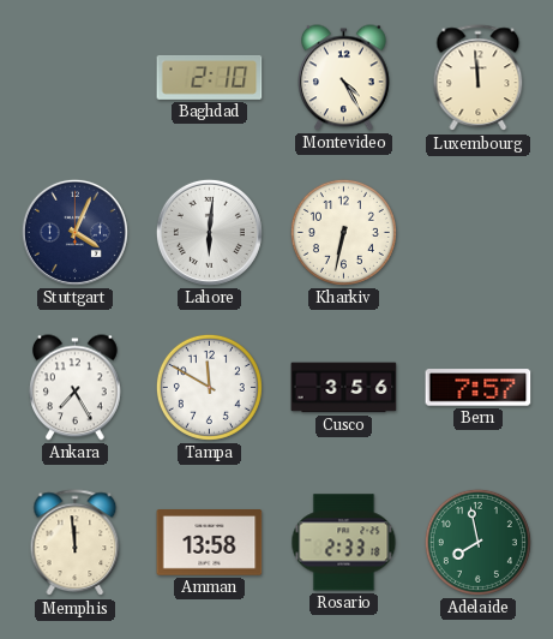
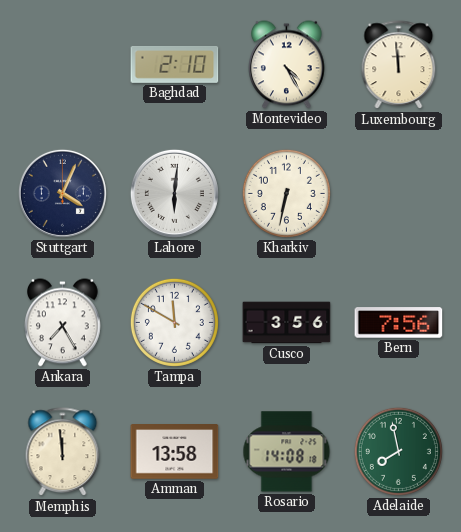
Bern: 7:57 -> 7:56
Rosario: 2:33 -> 14:08
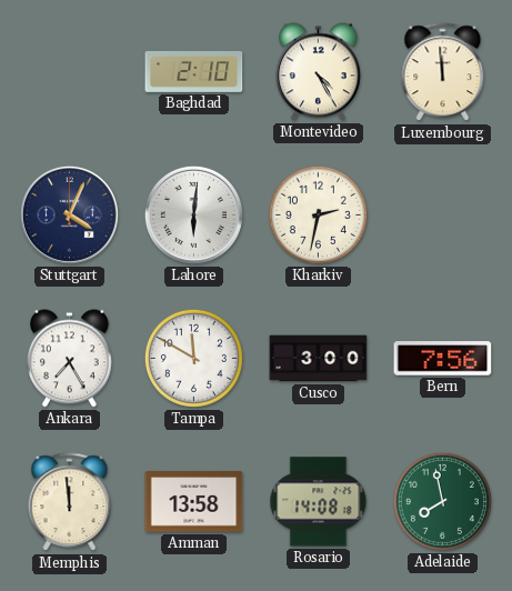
Kharkiv: 6:32 -> 2:32
Cusco: 3:56 -> 3:00
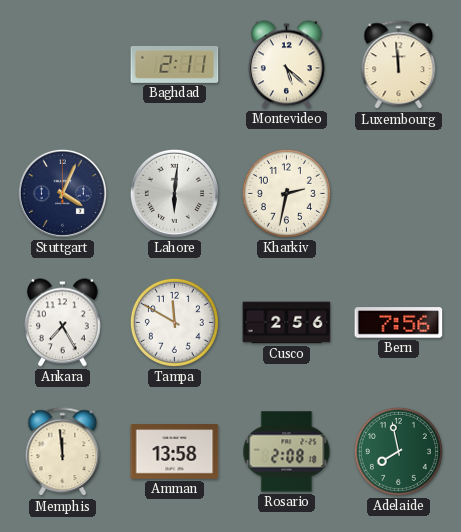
Baghdad: 2:10 -> 2:11
Montevideo: 4:25 -> 5:22
Cusco: 3:00 -> 2:56
Rosario: 14:08 -> 2:08
